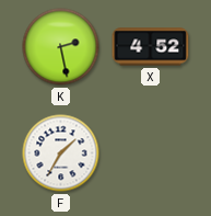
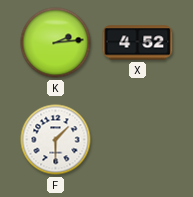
K: 2:28 -> 2:14
F: 1:35 -> 1:30
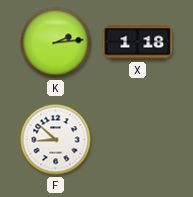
X: 4:52 -> 1:18
F: 1:30 -> 8:52
